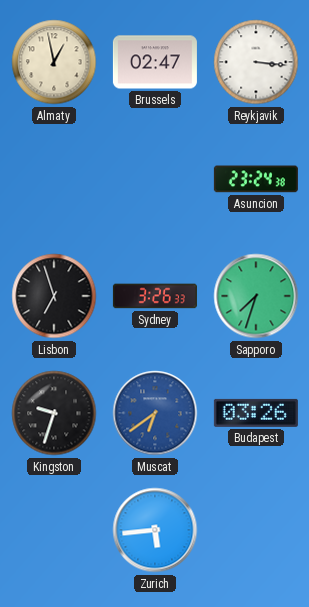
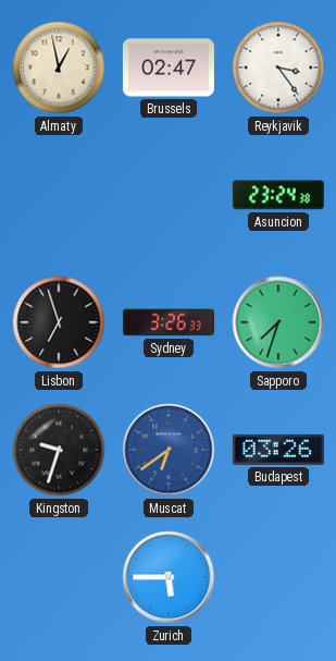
Reykjavik: 3:16 -> 3:24
Zurich: 5:44 -> 5:45
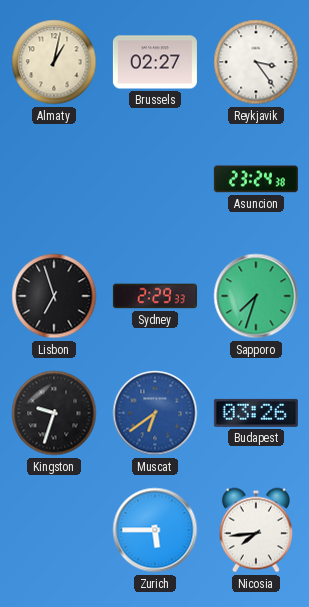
Almaty: 12:58 -> 1:02
Brussels: 02:47 -> 02:27
Sydney: 3:26 -> 2:29
Nicosia: none -> 7:44
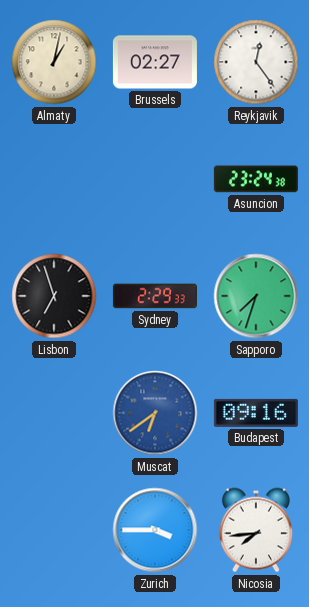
Reykjavik: 3:24 -> 12:24
Kingston: 9:33 -> none
Budapest: 03:26 -> 09:16
Zurich: 5:45 -> 3:45
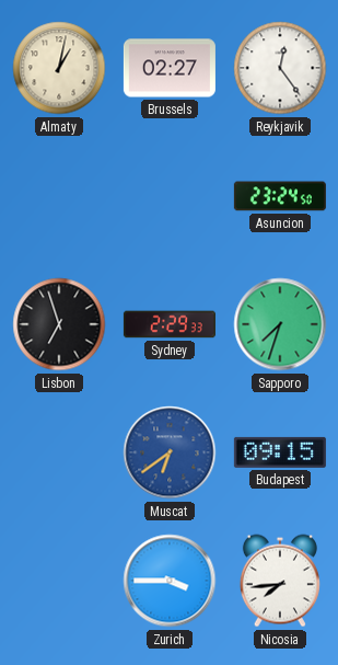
Asuncion: 23:24:38 -> 23:24:50
Budapest: 09:16 -> 09:15
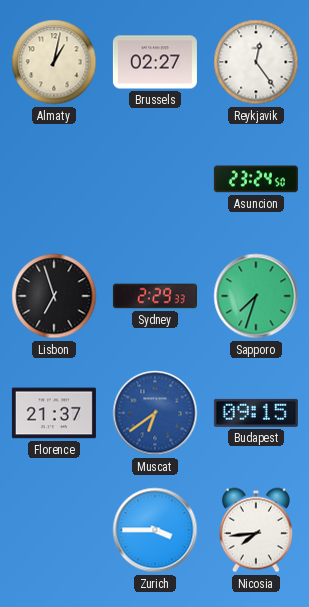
Florence: none -> 21:37
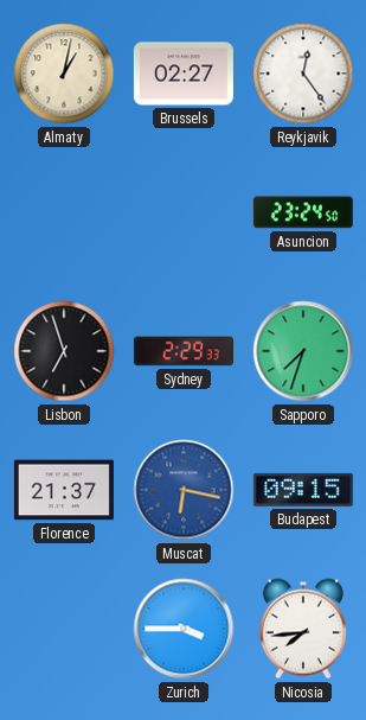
Muscat: 6:39 -> 6:17
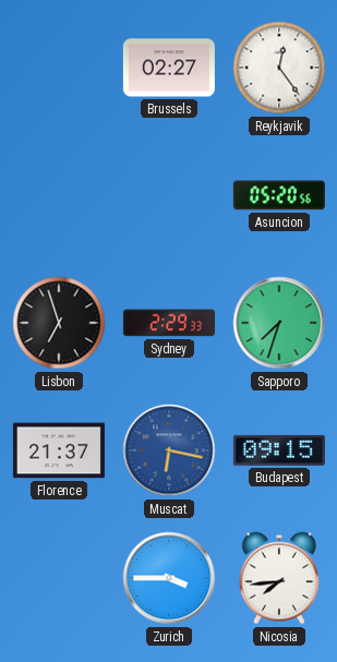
Almaty: 1:02 -> none
Asuncion: 23:24 -> 05:20
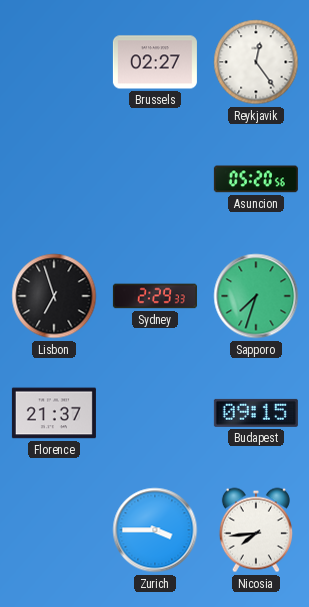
Muscat: 6:17 -> none
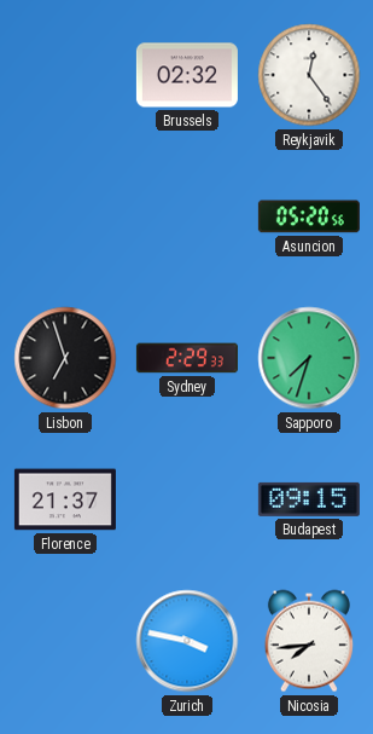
Brussels: 02:27 -> 02:32
Zurich: 3:45 -> 3:47
